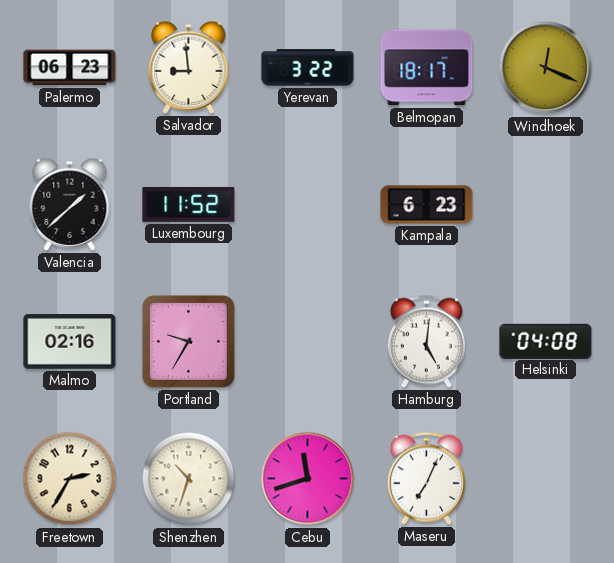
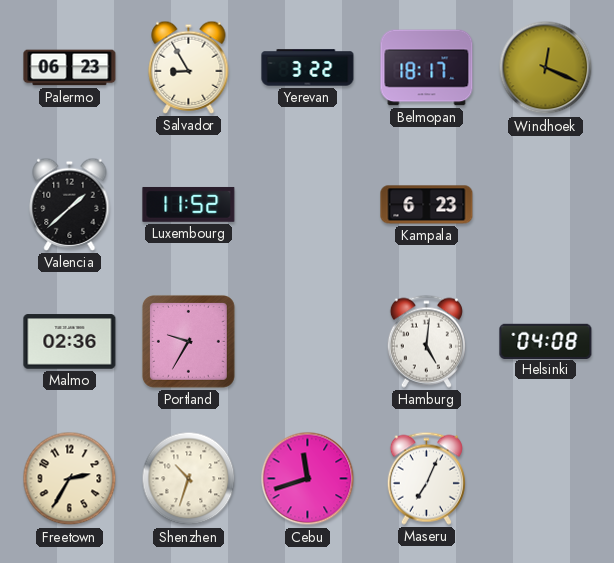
Salvador: 8:59 -> 8:55
Malmo: 02:16 -> 02:36
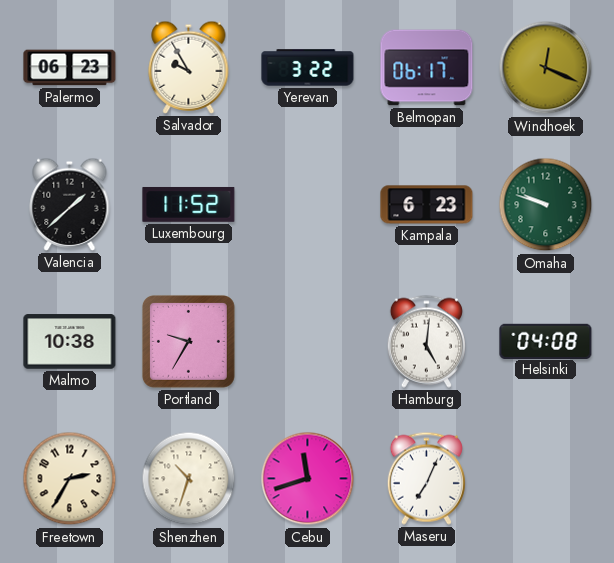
Salvador: 8:55 -> 9:55
Belmopan: 18:17 -> 06:17
Omaha: none -> 9:48
Malmo: 02:36 -> 10:38
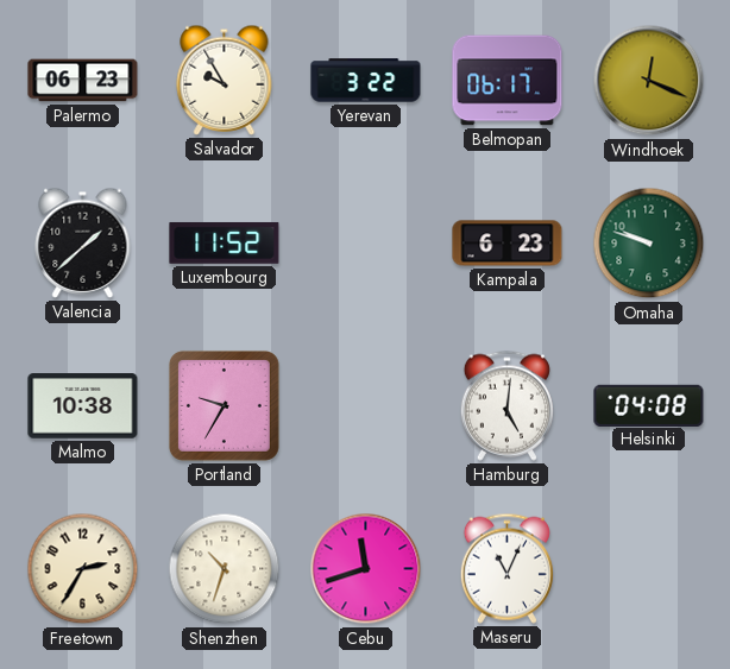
Maseru: 7:04 -> 11:04
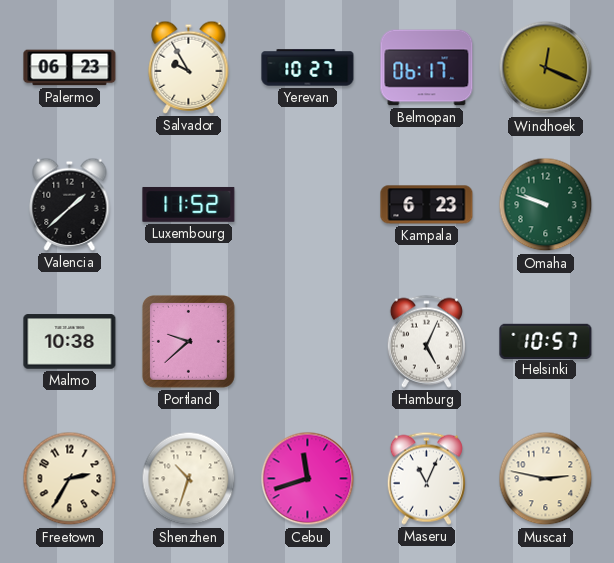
Yerevan: 3:22 -> 10:27
Portland: 9:35 -> 9:38
Hamburg: 5:01 -> 5:04
Helsinki: 04:08 -> 10:57
Muscat: none -> 2:47
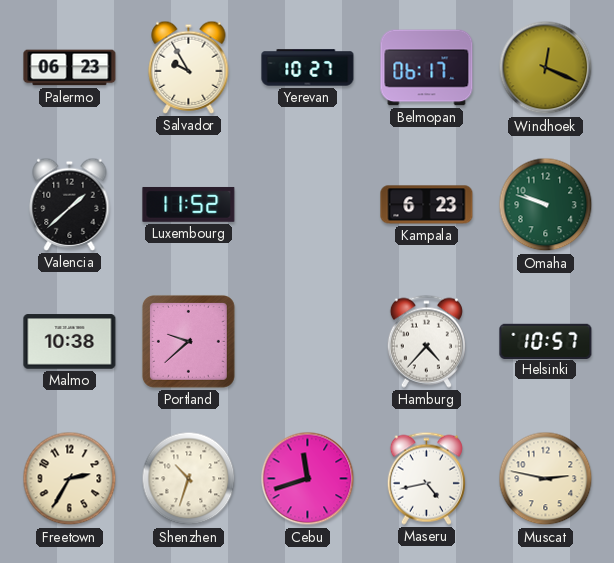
Hamburg: 5:04 -> 4:37
Maseru: 11:04 -> 4:43
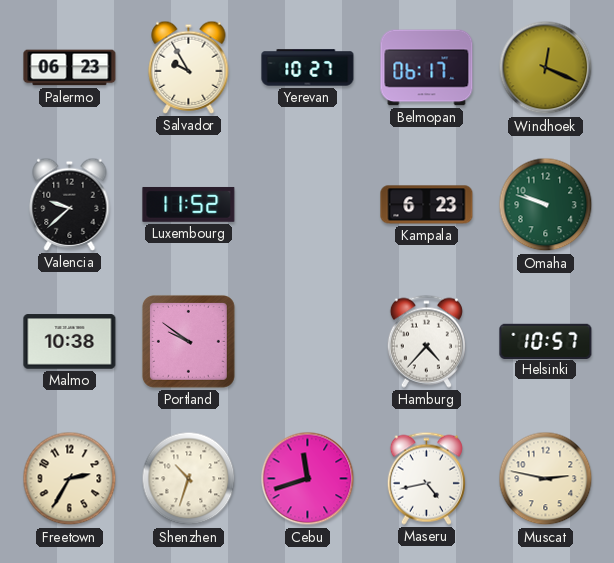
Valencia: 1:38 -> 9:38
Portland: 9:38 -> 9:51
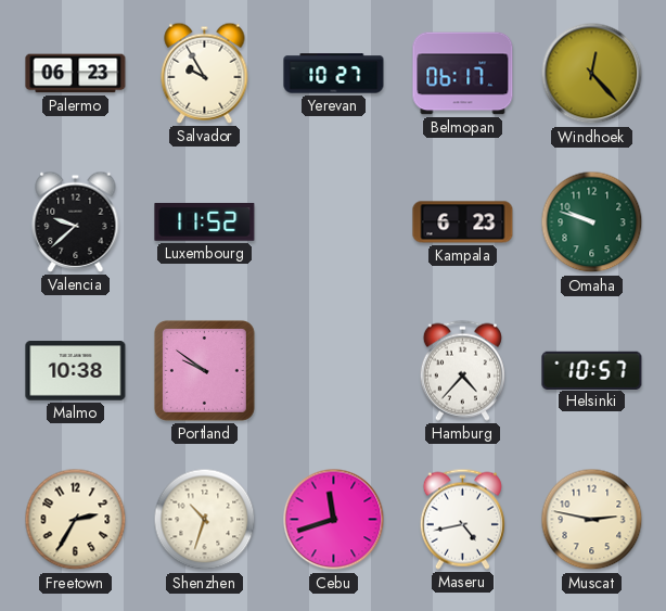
Windhoek: 12:19 -> 12:23
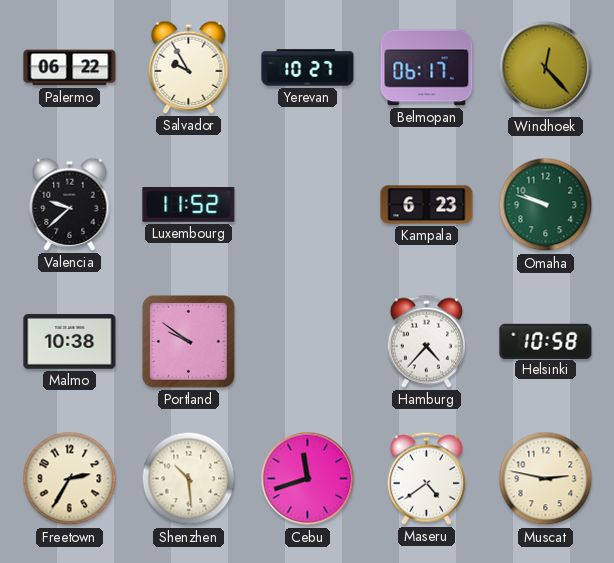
Palermo: 06:23 -> 06:22
Helsinki: 10:57 -> 10:58
Shenzhen: 10:33 -> 10:29
Maseru: 4:43 -> 4:39
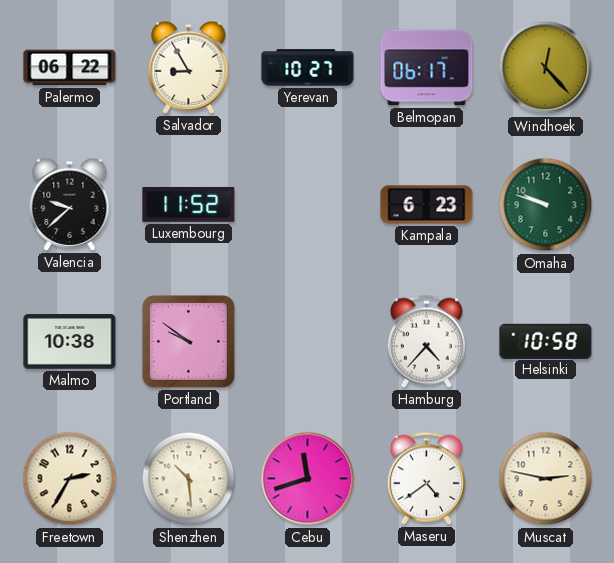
Salvador: 9:55 -> 8:55
